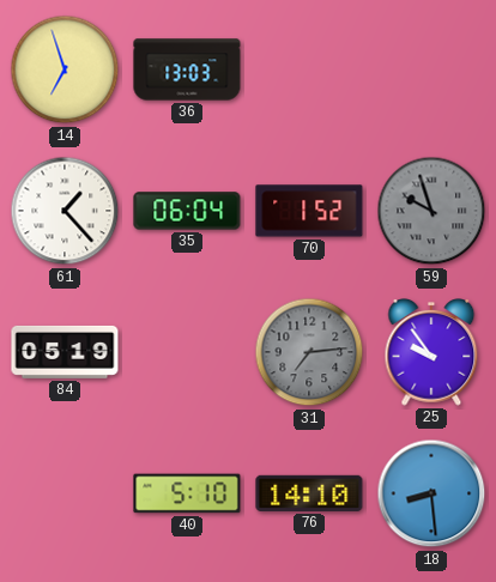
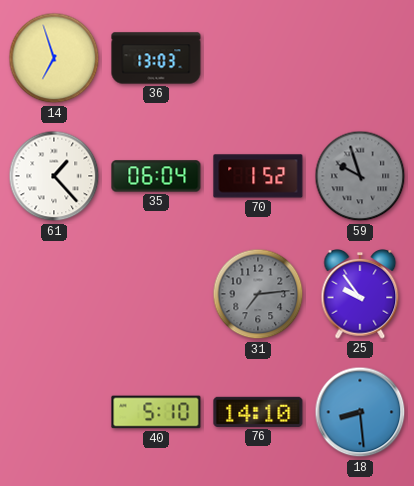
84: 05:19 -> none
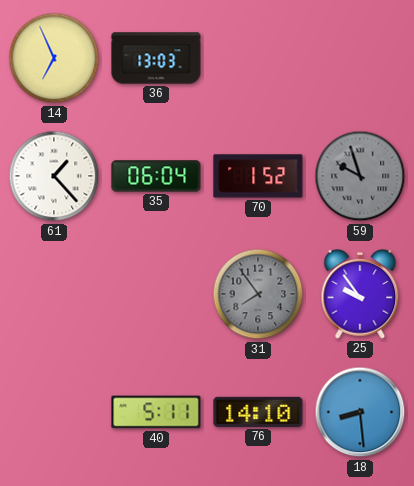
14: 6:57 -> 6:56
31: 7:14 -> 7:54
40: 5:10 -> 5:11
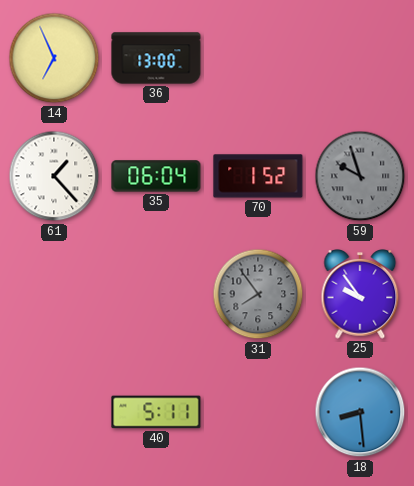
36: 13:03 -> 13:00
76: 14:10 -> none
